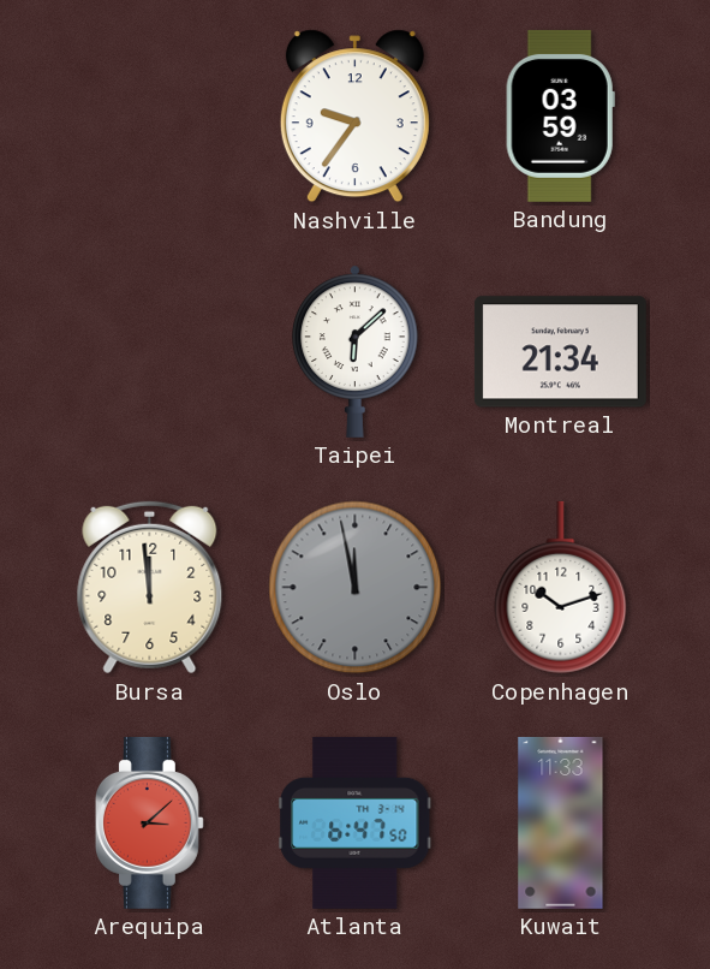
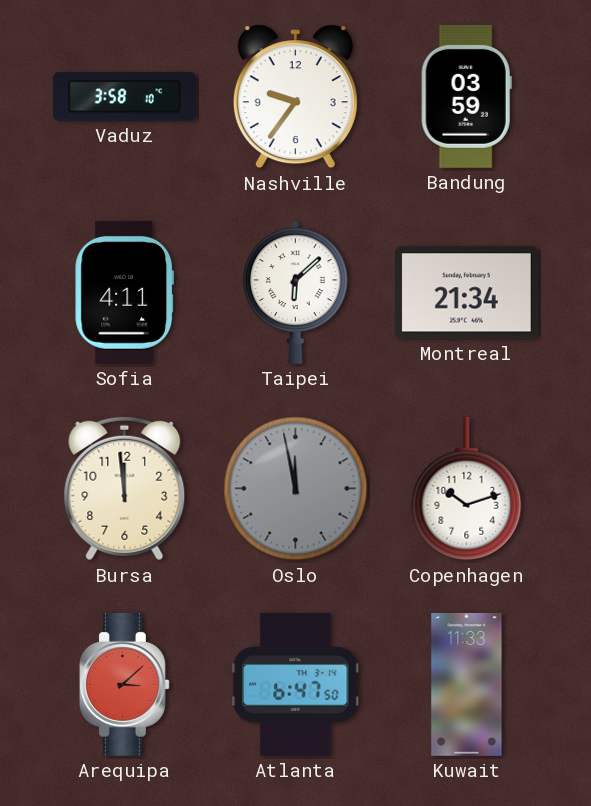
Vaduz: none -> 3:58
Sofia: none -> 4:11
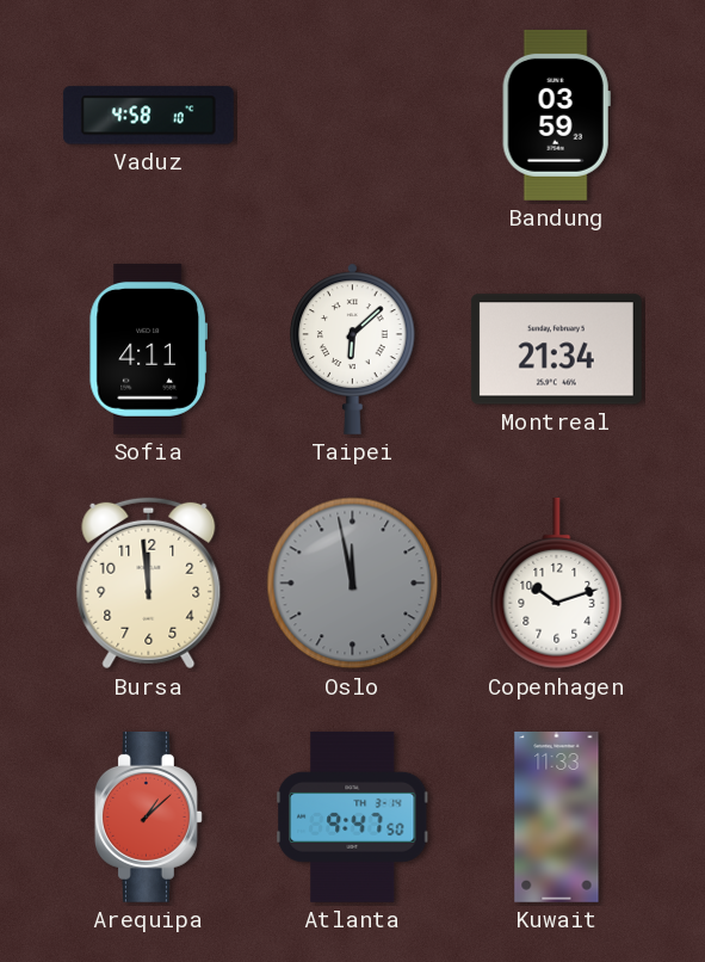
Vaduz: 3:58 -> 4:58
Nashville: 9:36 -> none
Arequipa: 3:08 -> 1:08
Atlanta: 6:47 -> 9:47
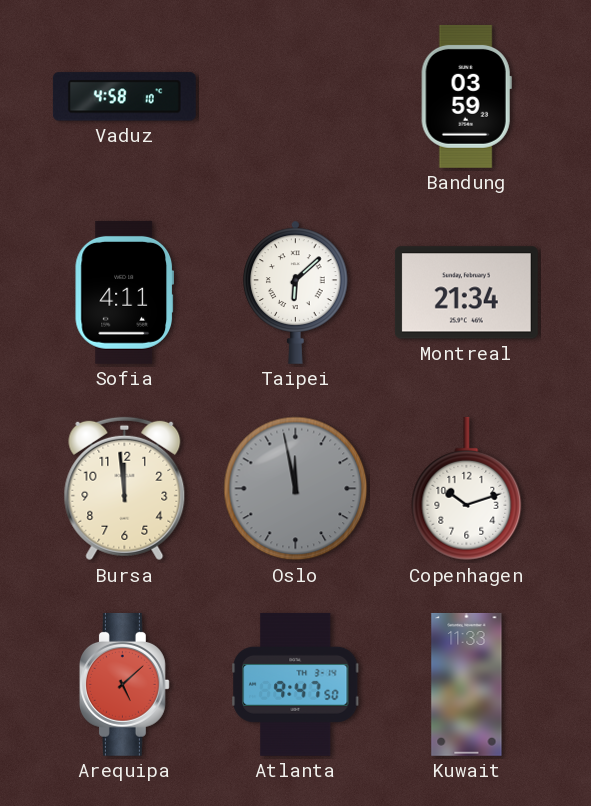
Arequipa: 1:08 -> 5:08
